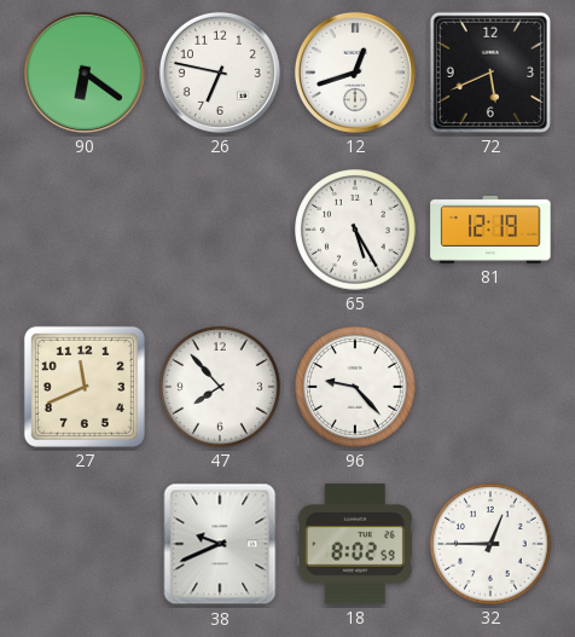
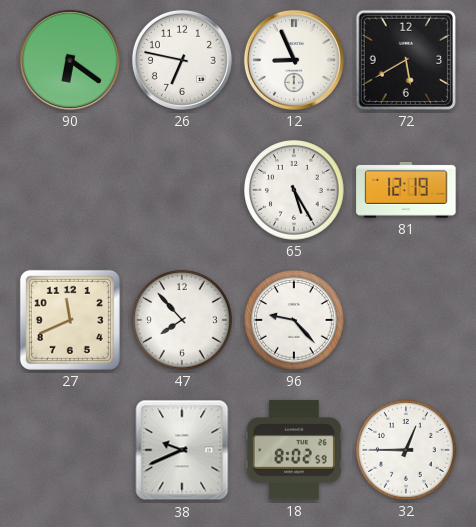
12: 12:42 -> 8:56
72: 5:41 -> 5:40
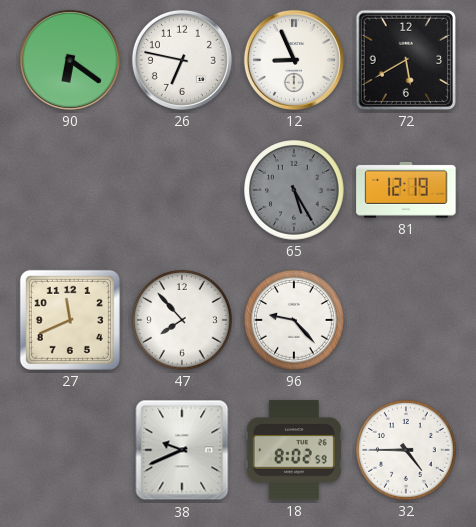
65 dial: white -> grey
32: 12:45 -> 4:45
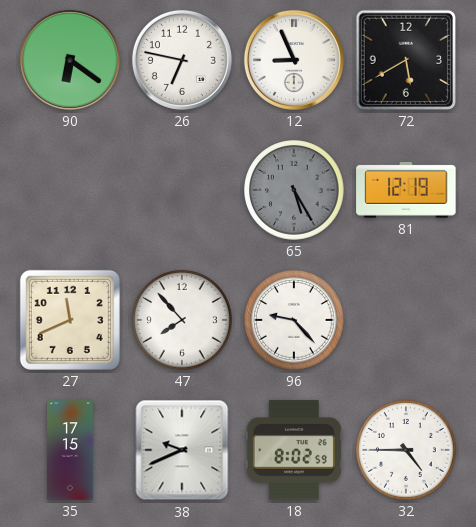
35: none -> 17:15
